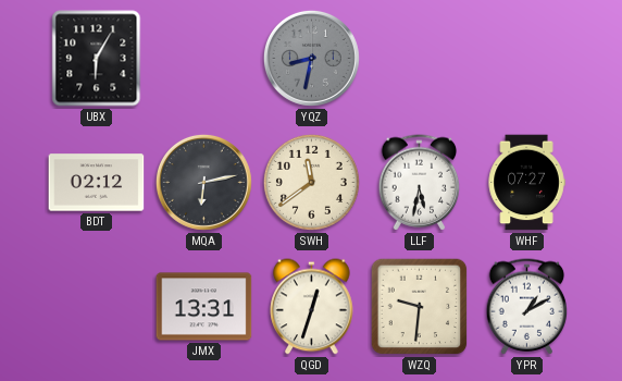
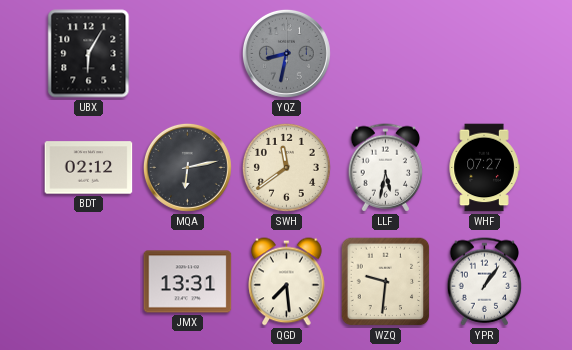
QGD: 12:33 -> 7:29
YPR: 1:10 -> 1:06
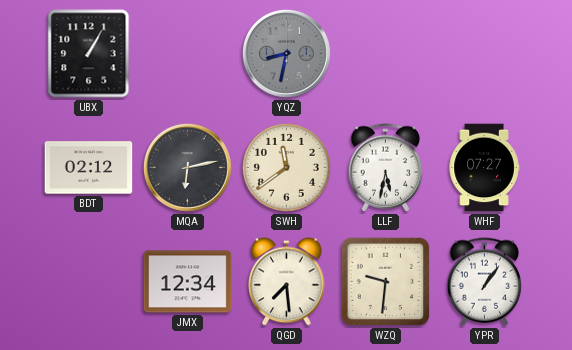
UBX: 6:05 -> 1:05
JMX: 13:31 -> 12:34
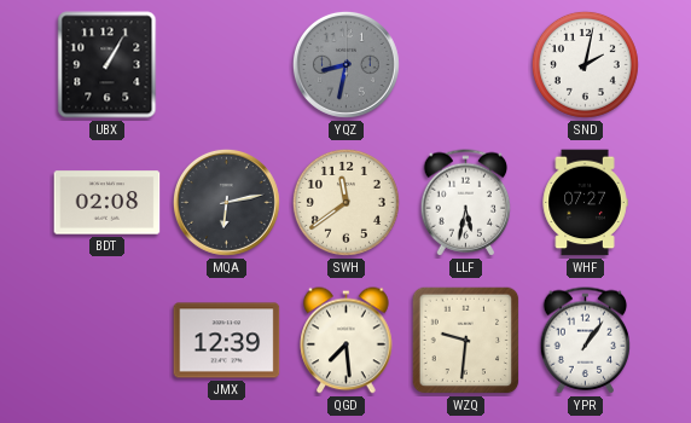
SND: none -> 2:02
BDT: 02:12 -> 02:08
JMX: 12:34 -> 12:39
